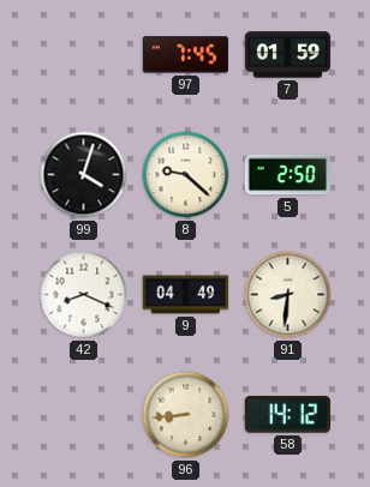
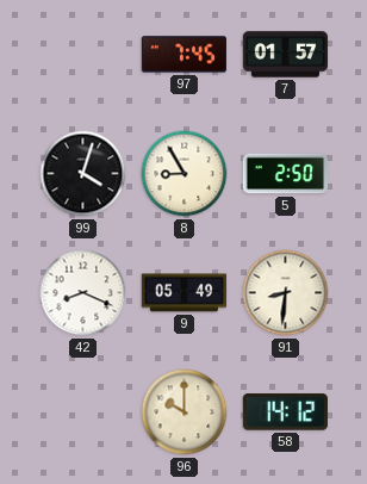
7: 01:59 -> 01:57
8: 9:22 -> 8:55
9: 04:49 -> 05:49
96: 8:44 -> 10:00
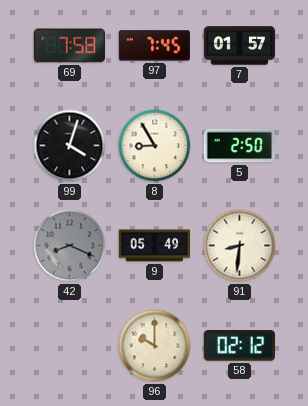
69: none -> 7:58
42 dial: white -> grey
58: 14:12 -> 02:12
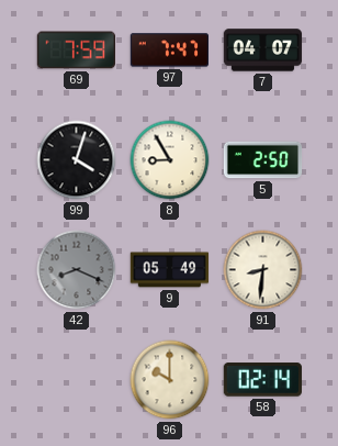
69: 7:58 -> 7:59
97: 7:45 -> 7:47
7: 01:57 -> 04:07
58: 02:12 -> 02:14
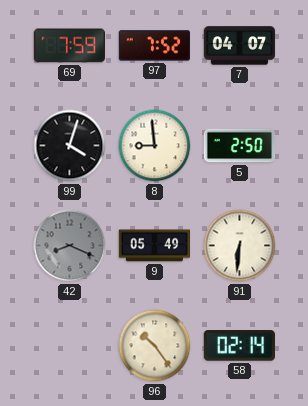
97: 7:47 -> 7:52
8: 8:55 -> 8:59
91: 8:31 -> 6:31
96: 10:00 -> 10:24
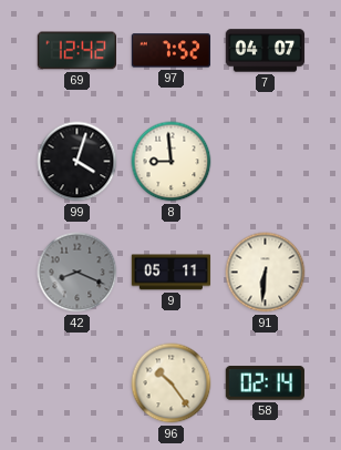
69: 7:59 -> 12:42
5: 2:50 -> none
9: 05:49 -> 05:11
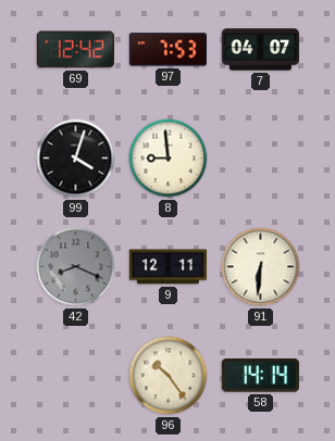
97: 7:52 -> 7:53
9: 05:11 -> 12:11
58: 02:14 -> 14:14
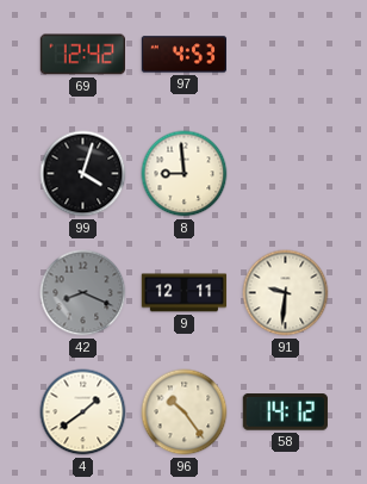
97: 7:53 -> 4:53
7: 04:07 -> none
91: 6:31 -> 9:31
4: none -> 1:39
58: 14:14 -> 14:12
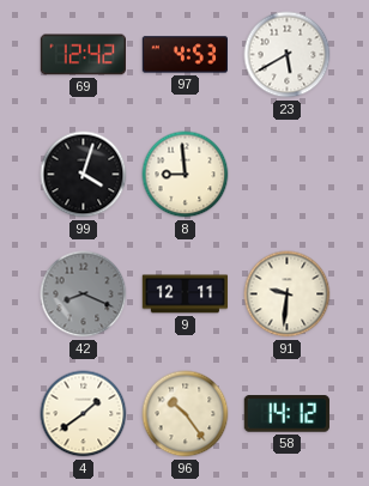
23: none -> 5:40
